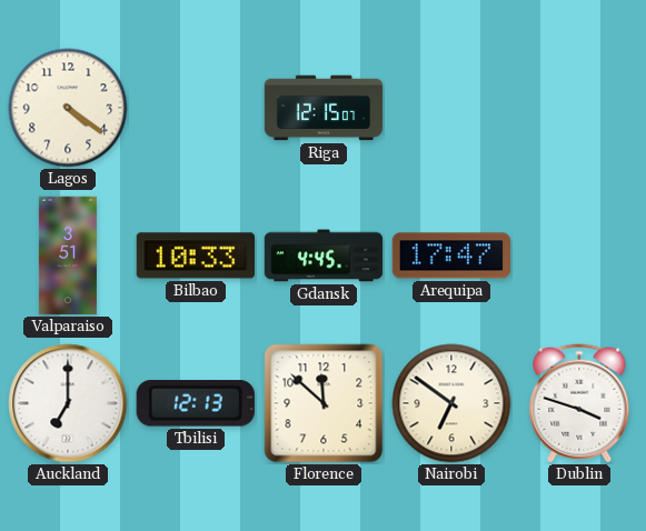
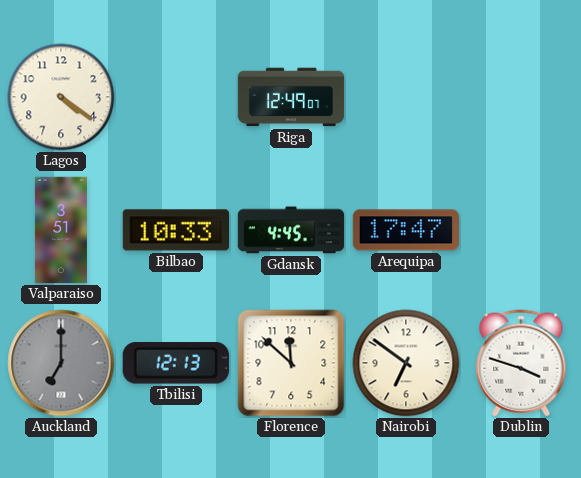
Riga: 12:15 -> 12:49
Auckland dial: white -> grey
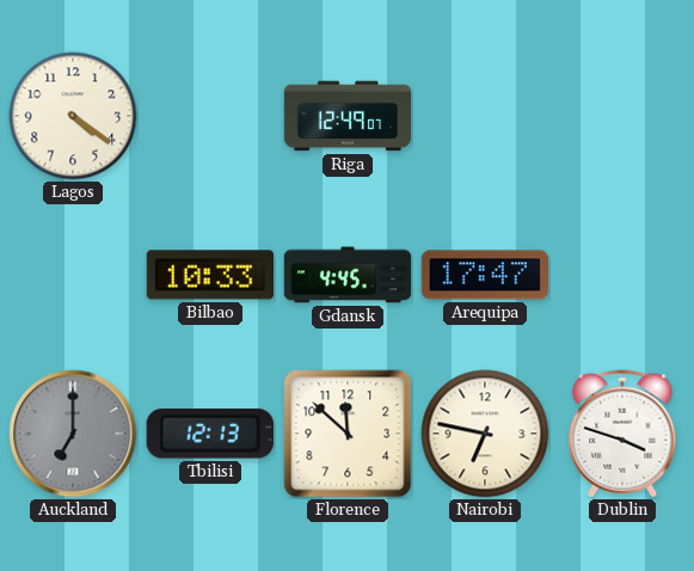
Valparaiso: 3:51 -> none
Nairobi: 6:51 -> 6:47
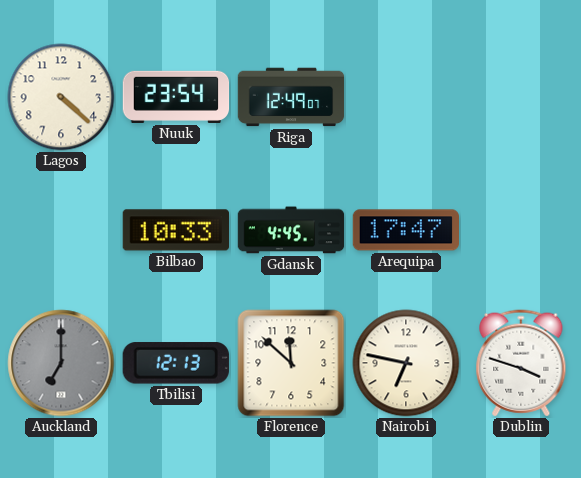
Lagos: 4:21 -> 4:22
Nuuk: none -> 23:54
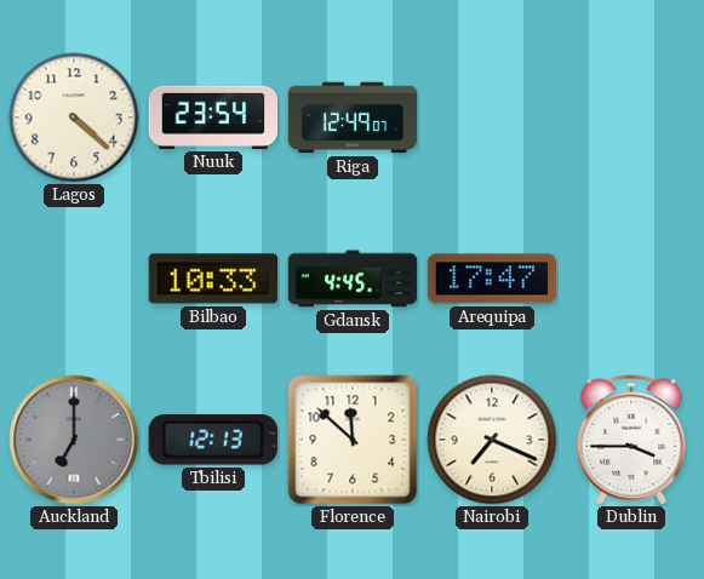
Nairobi: 6:47 -> 7:19
Dublin: 3:48 -> 3:45
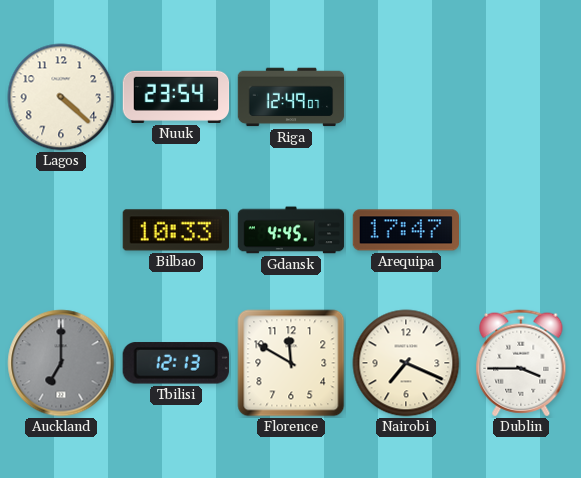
Florence: 11:52 -> 11:50
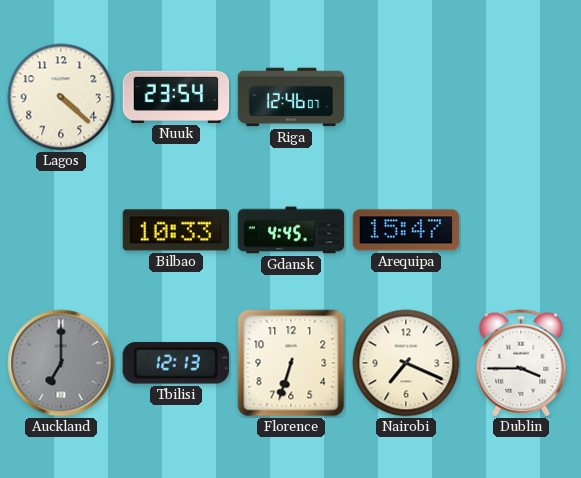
Riga: 12:49 -> 12:46
Arequipa: 17:47 -> 15:47
Florence: 11:50 -> 6:33
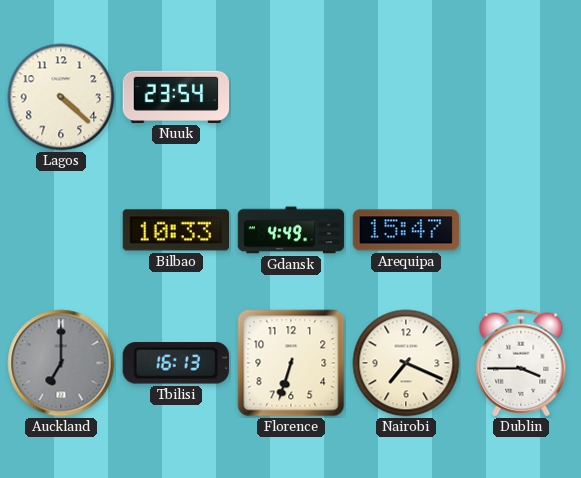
Riga: 12:46 -> none
Gdansk: 4:45 -> 4:49
Tbilisi: 12:13 -> 16:13
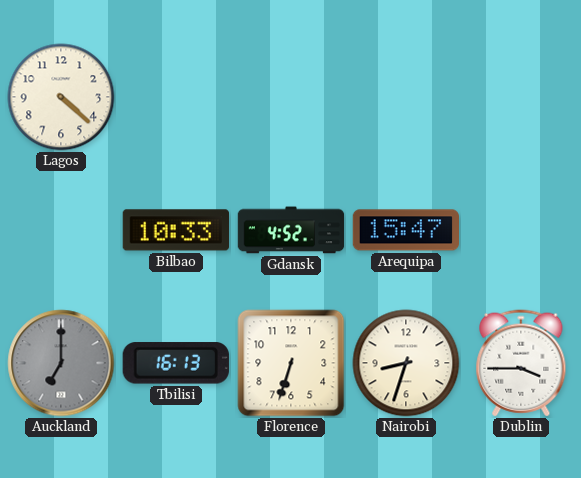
Nuuk: 23:54 -> none
Gdansk: 4:49 -> 4:52
Nairobi: 7:19 -> 8:33
